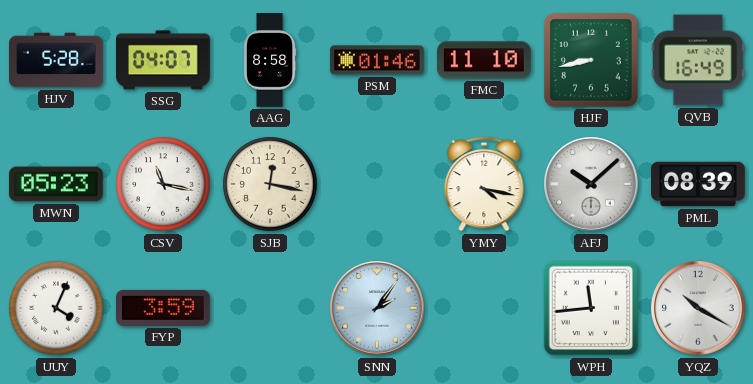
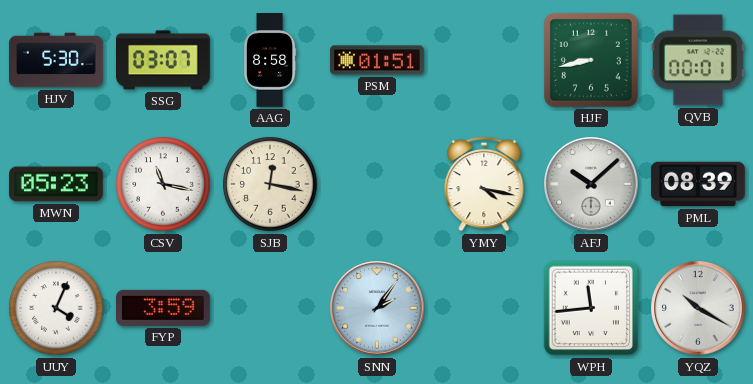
HJV: 5:28 -> 5:30
SSG: 04:07 -> 03:07
PSM: 01:46 -> 01:51
FMC: 11:10 -> none
QVB: 16:49 -> 00:01
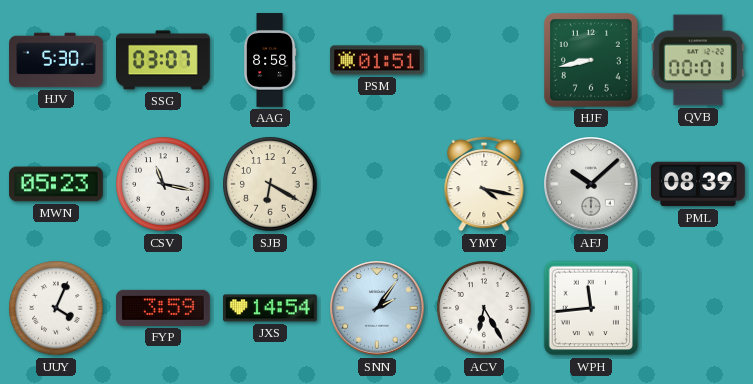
SJB: 12:17 -> 6:20
JXS: none -> 14:54
ACV: none -> 6:25
YQZ: 10:20 -> none
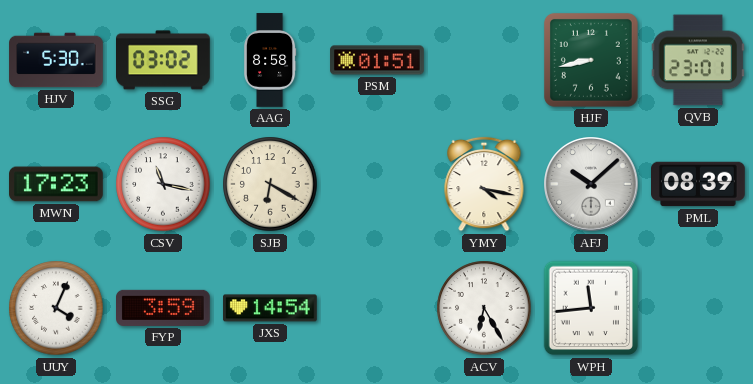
SSG: 03:07 -> 03:02
QVB: 00:01 -> 23:01
MWN: 05:23 -> 17:23
SNN: 2:06 -> none
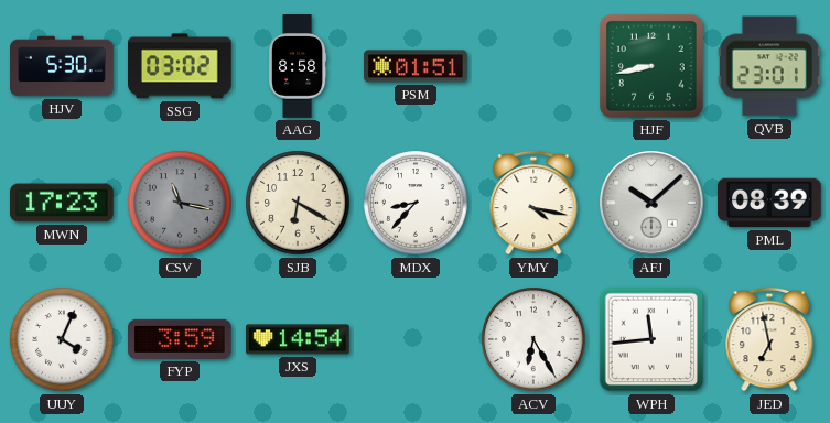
CSV dial: white -> grey
MDX: none -> 8:37
JED: none -> 6:58
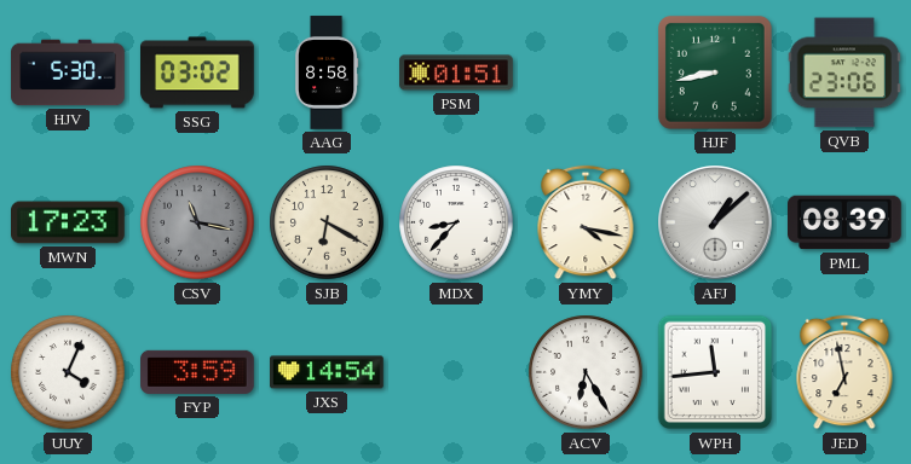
QVB: 23:01 -> 23:06
AFJ: 10:08 -> 1:08
